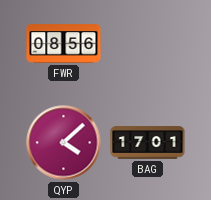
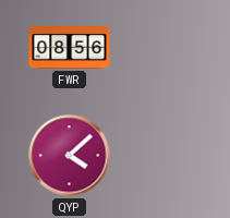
BAG: 17:01 -> none
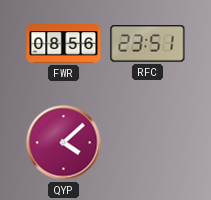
RFC: none -> 23:51
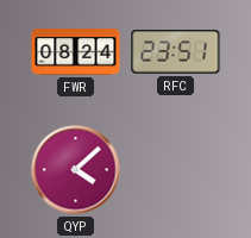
FWR: 08:56 -> 08:24
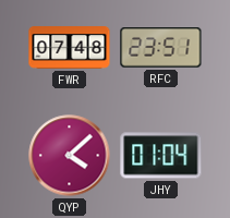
FWR: 08:24 -> 07:48
JHY: none -> 01:04
